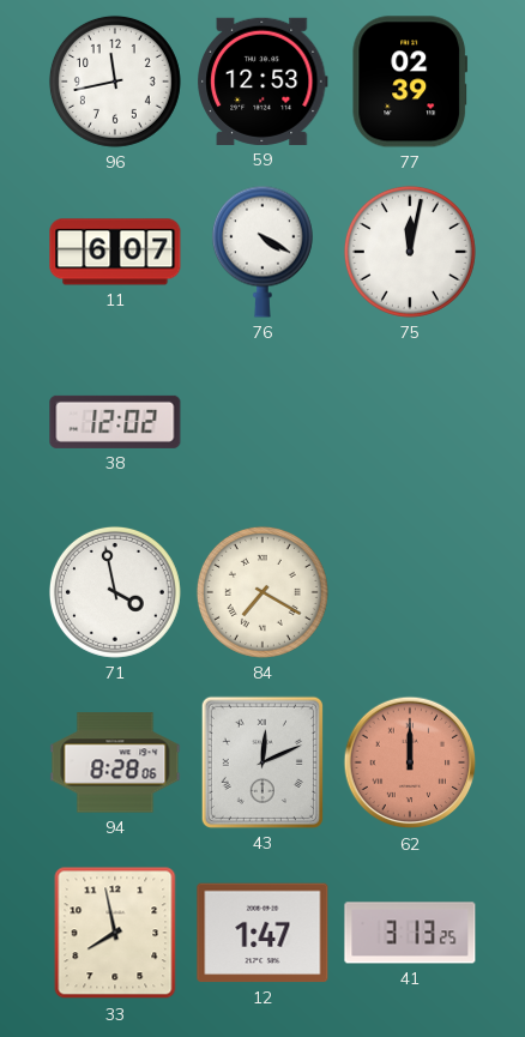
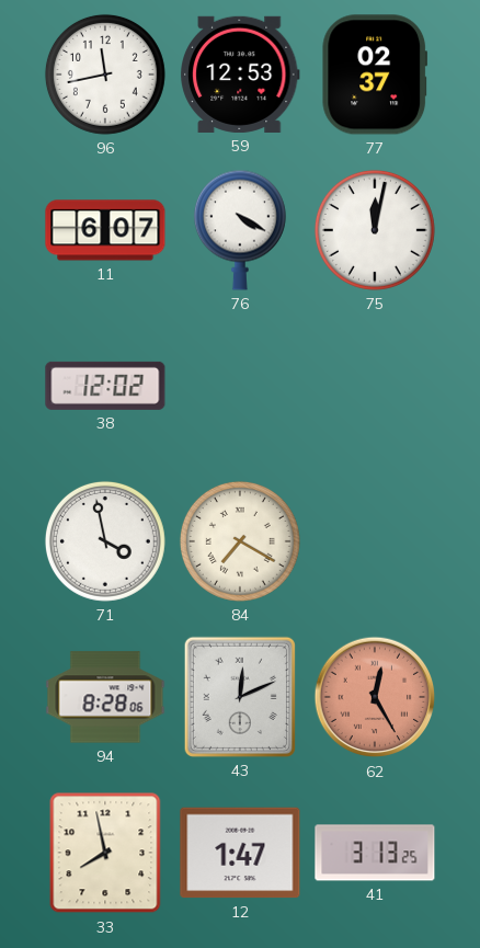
77: 02:39 -> 02:37
62: 12:00 -> 12:25
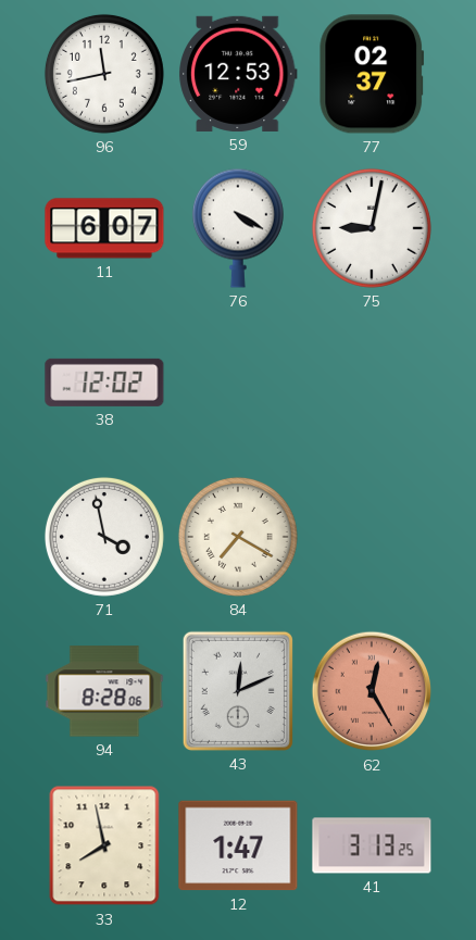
75: 12:02 -> 9:02
